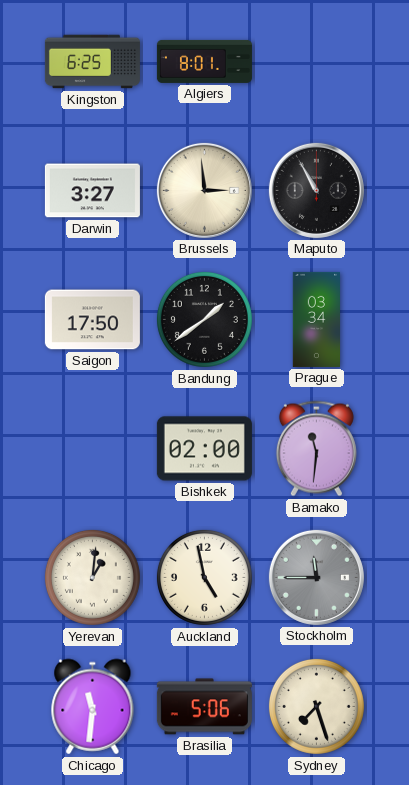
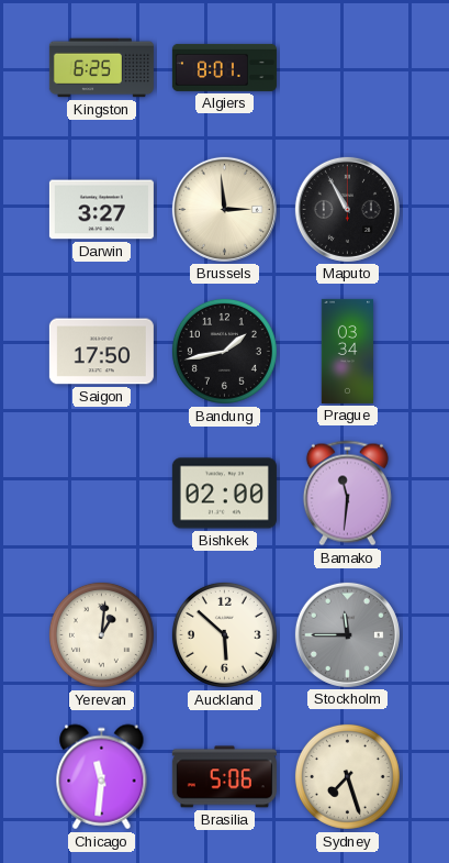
Bandung: 1:39 -> 1:43
Auckland: 4:58 -> 5:52
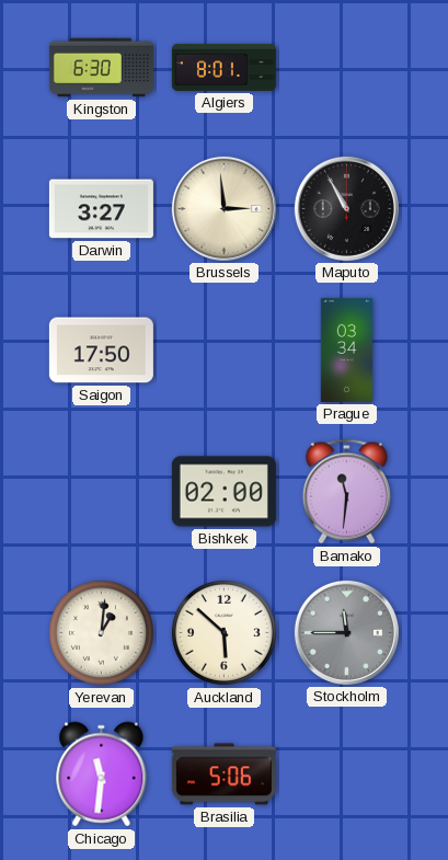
Kingston: 6:25 -> 6:30
Bandung: 1:43 -> none
Sydney: 7:27 -> none
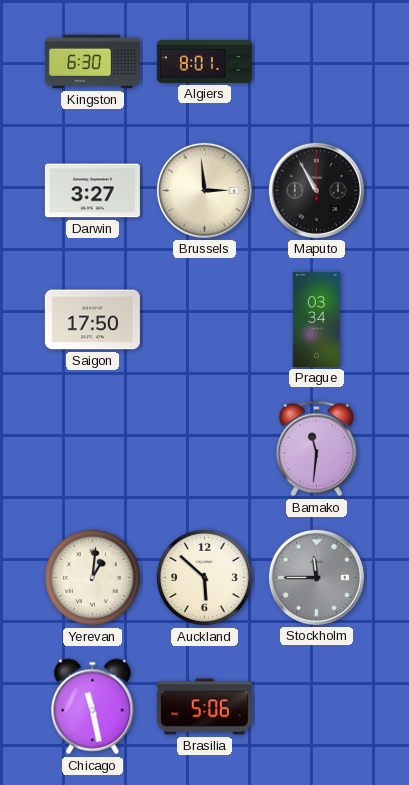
Bishkek: 02:00 -> none
Chicago: 11:31 -> 11:28
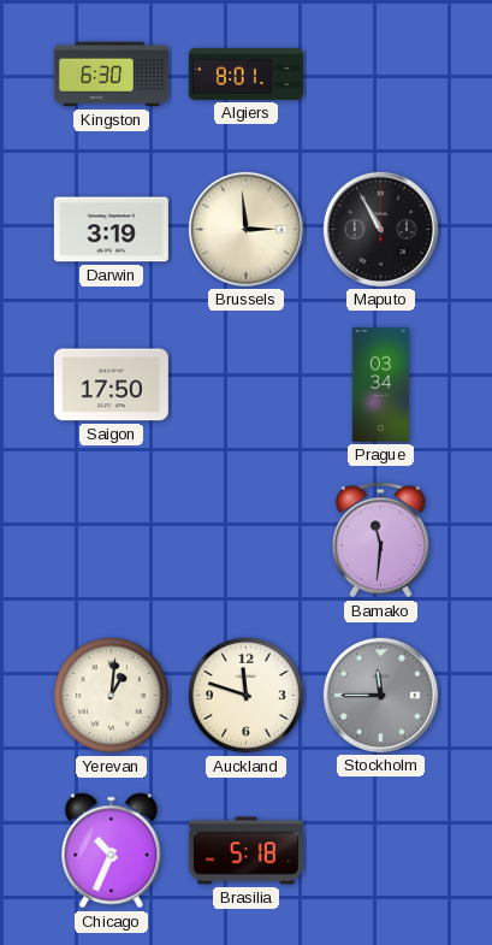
Darwin: 3:27 -> 3:19
Auckland: 5:52 -> 11:48
Chicago: 11:28 -> 10:34
Brasilia: 5:06 -> 5:18
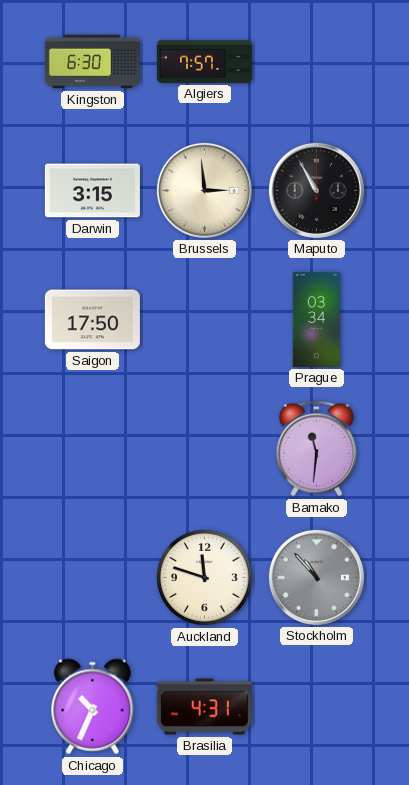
Algiers: 8:01 -> 7:57
Darwin: 3:19 -> 3:15
Yerevan: 1:01 -> none
Stockholm: 11:45 -> 10:53
Brasilia: 5:18 -> 4:31
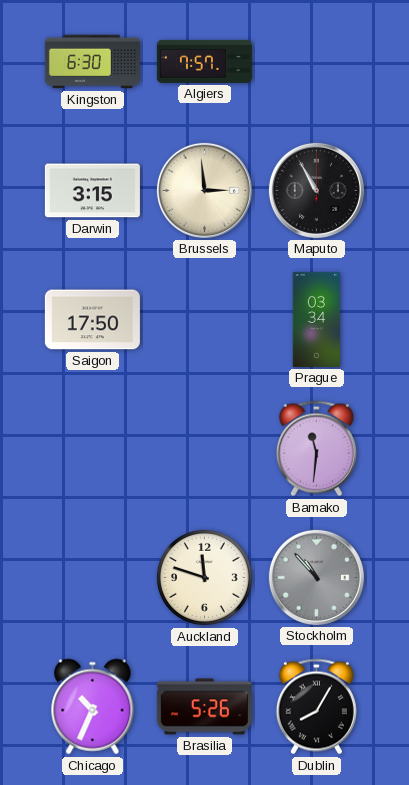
Brasilia: 4:31 -> 5:26
Dublin: none -> 8:05
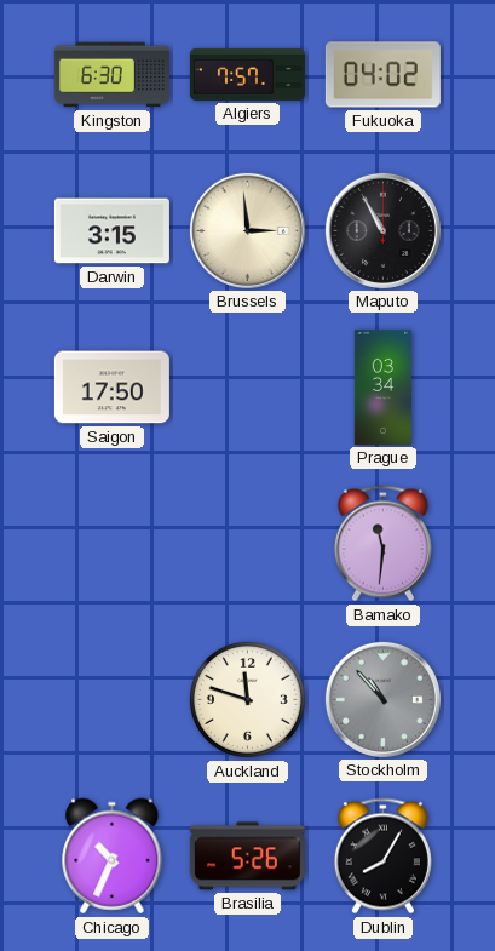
Fukuoka: none -> 04:02
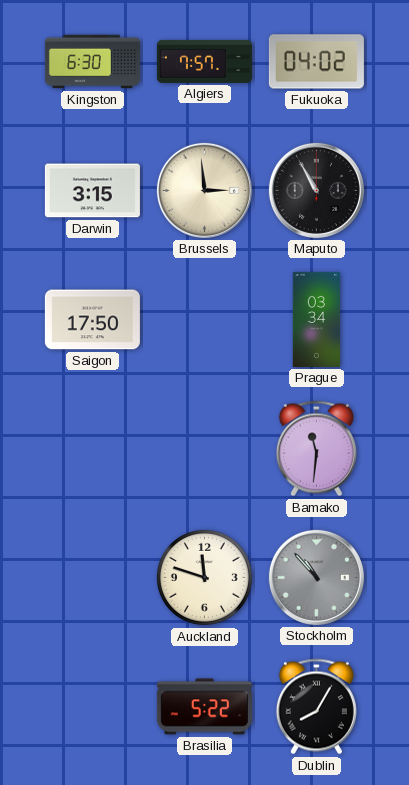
Chicago: 10:34 -> none
Brasilia: 5:26 -> 5:22
